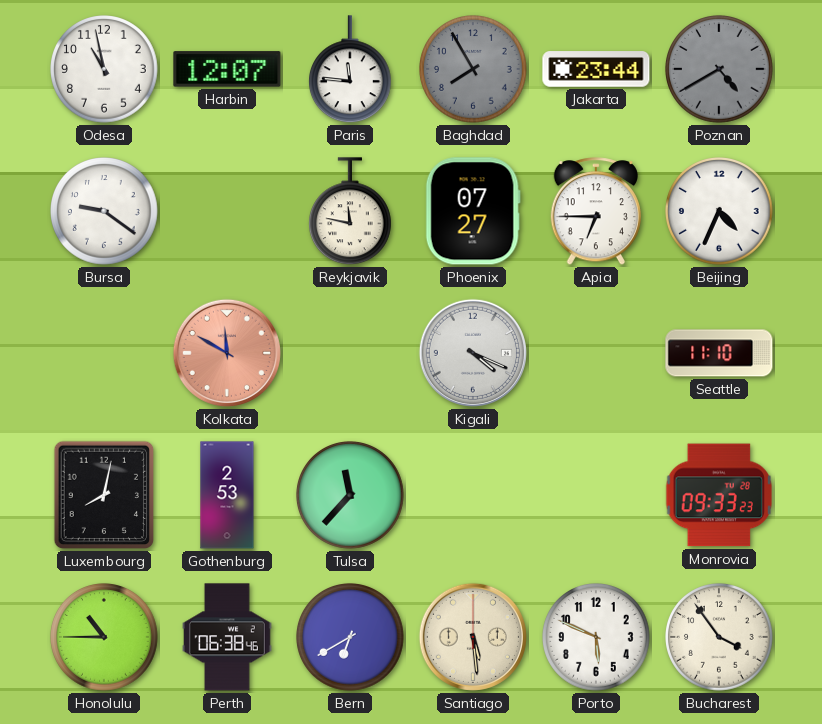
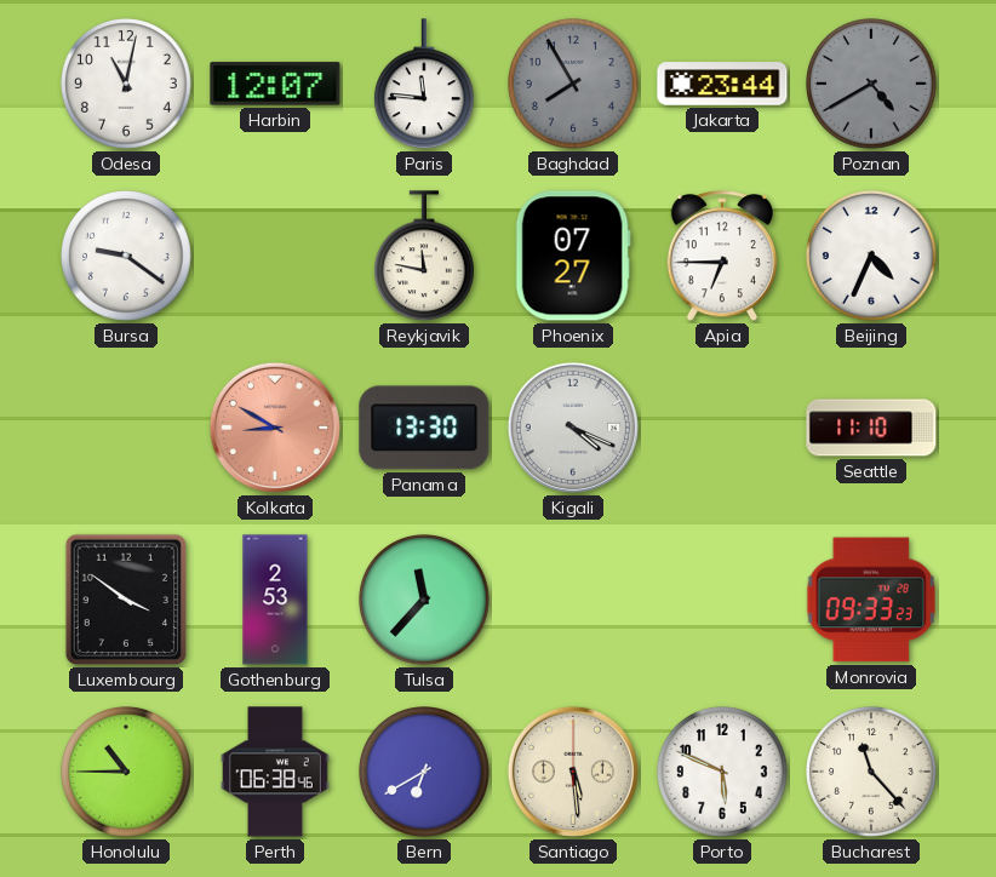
Odesa: 10:58 -> 11:02
Kolkata: 11:50 -> 8:50
Panama: none -> 13:30
Luxembourg: 8:02 -> 3:51
Bucharest: 3:54 -> 11:23
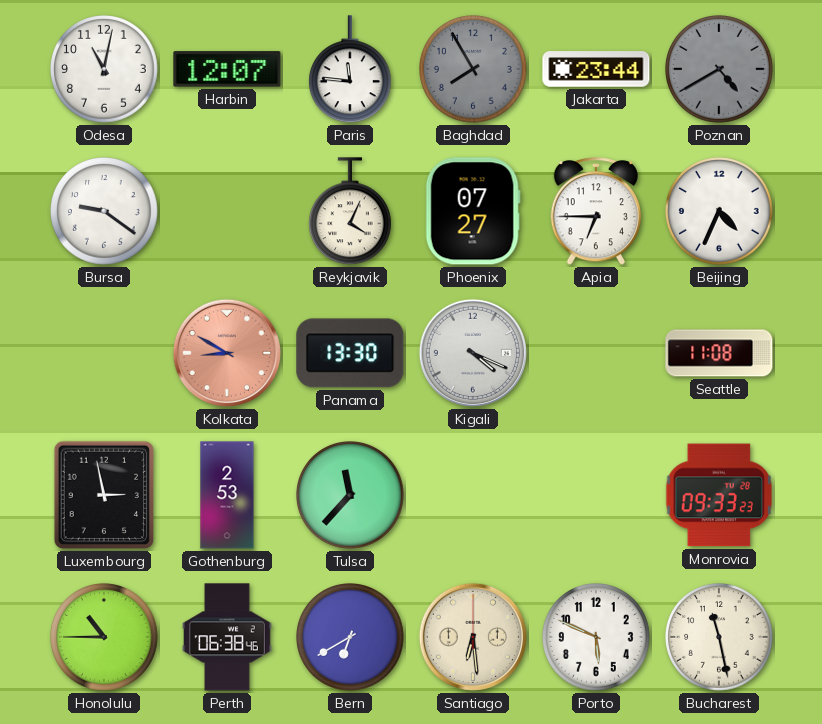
Reykjavik: 11:47 -> 4:04
Seattle: 11:10 -> 11:08
Luxembourg: 3:51 -> 2:58
Santiago: 5:29 -> 6:29
Bucharest: 11:23 -> 11:28
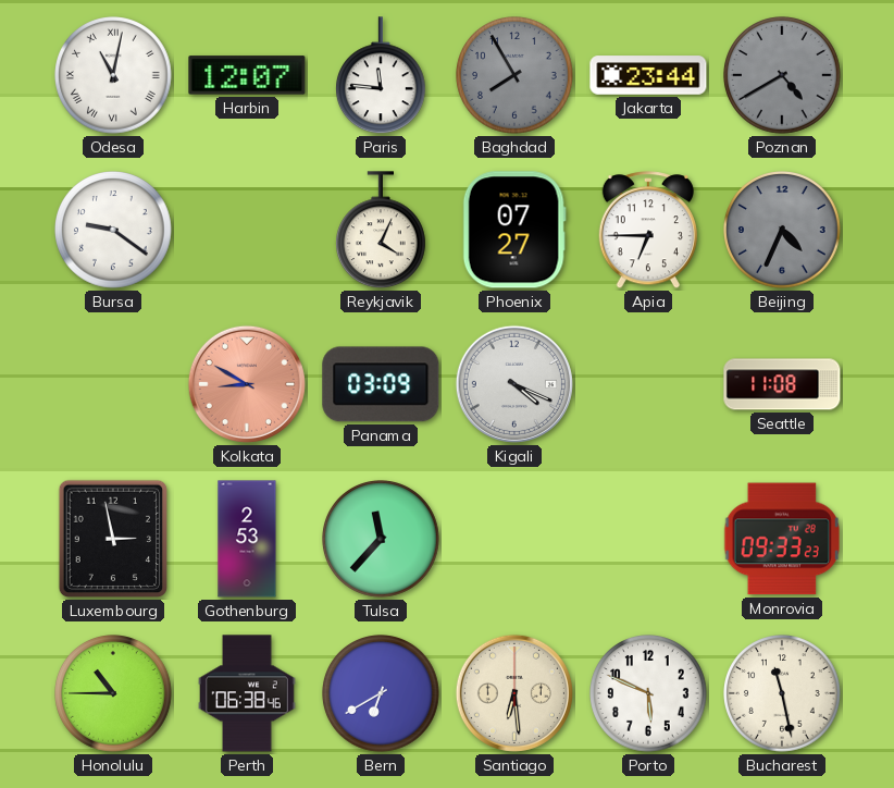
Odesa numerals: Arabic -> Roman
Beijing dial: white -> grey
Panama: 13:30 -> 03:09
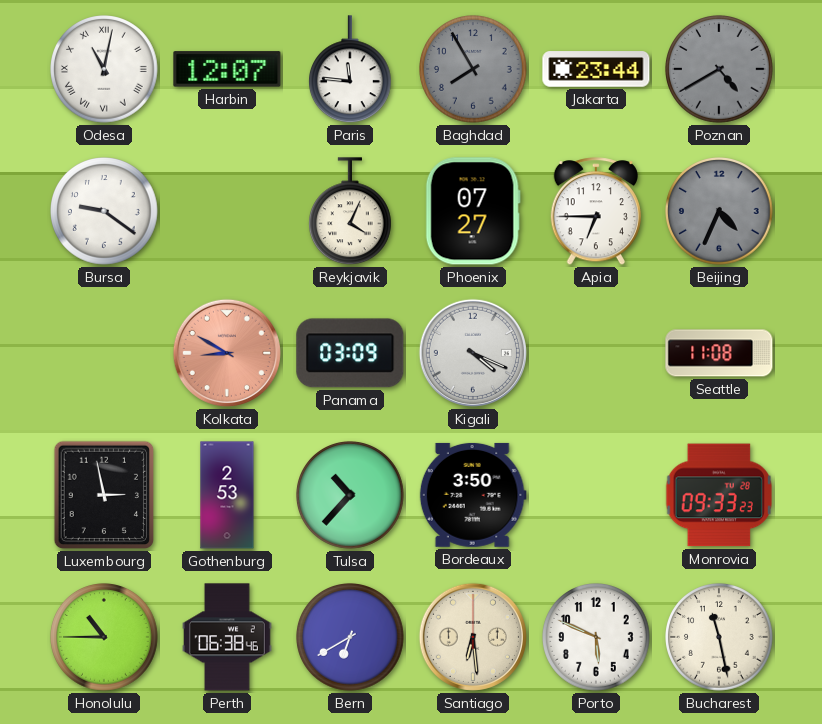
Tulsa: 11:37 -> 10:37
Bordeaux: none -> 3:50
